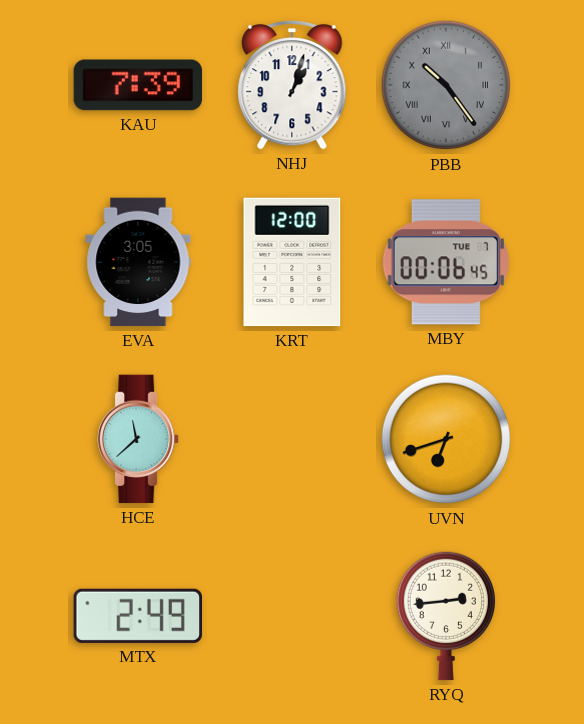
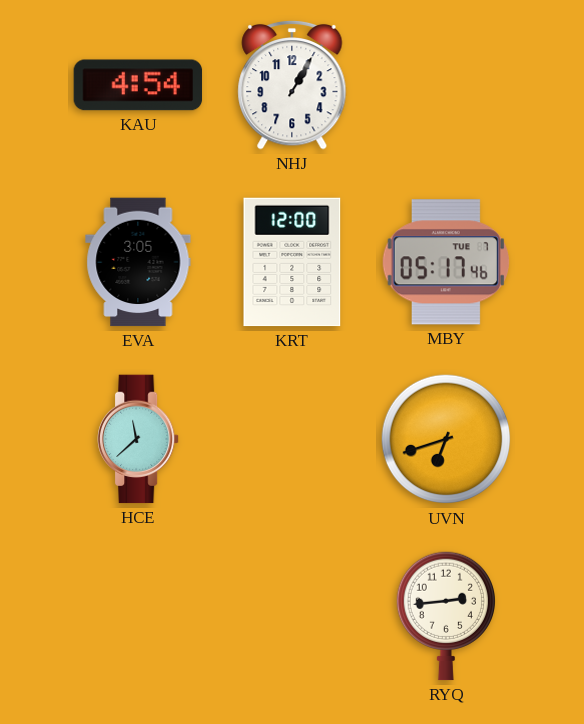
KAU: 7:39 -> 4:54
NHJ: 1:03 -> 1:05
PBB: 10:24 -> none
MBY: 00:06 -> 05:17
MTX: 2:49 -> none
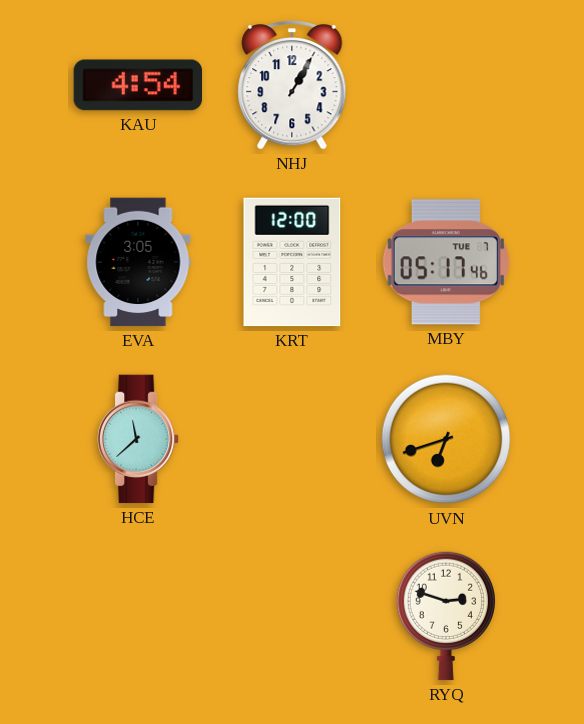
RYQ: 2:44 -> 2:48
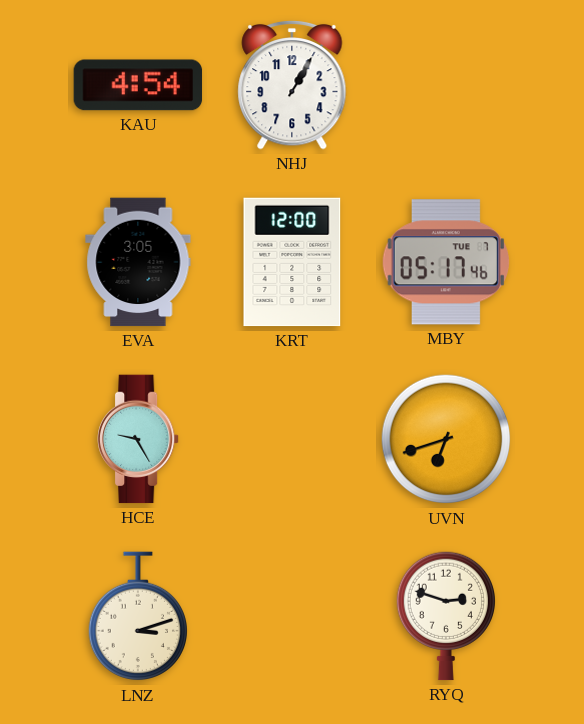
HCE: 11:38 -> 9:25
LNZ: none -> 3:12
